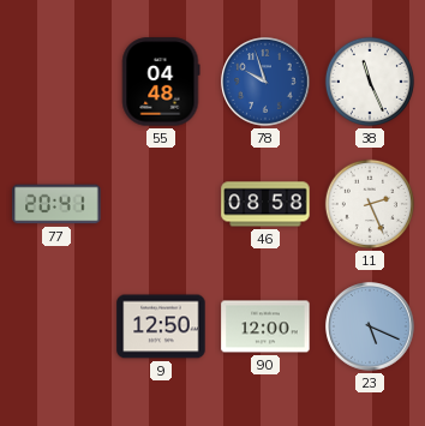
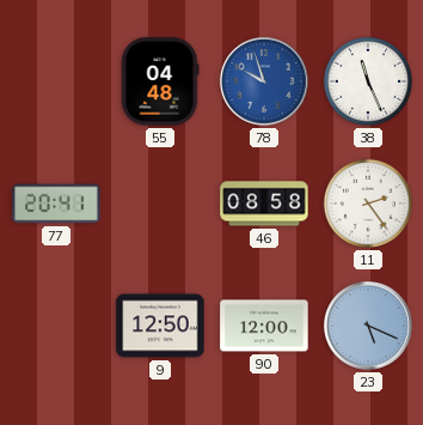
11: 2:26 -> 2:24
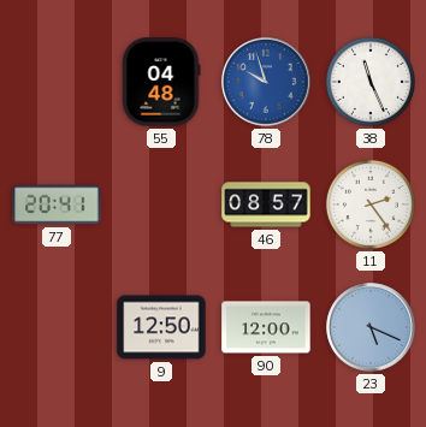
46: 08:58 -> 08:57
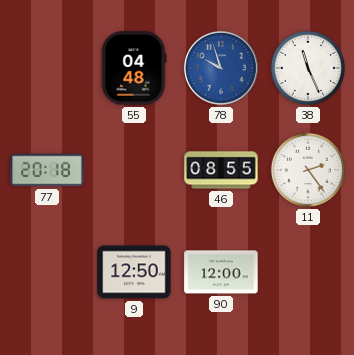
77: 20:41 -> 20:18
46: 08:57 -> 08:55
23: 5:19 -> none
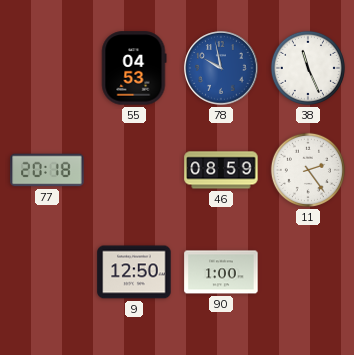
55: 04:48 -> 04:53
78: 9:57 -> 9:58
46: 08:55 -> 08:59
90: 12:00 -> 1:00
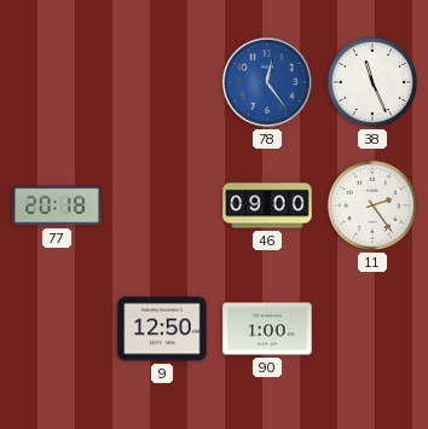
55: 04:53 -> none
78: 9:58 -> 12:24
46: 08:59 -> 09:00
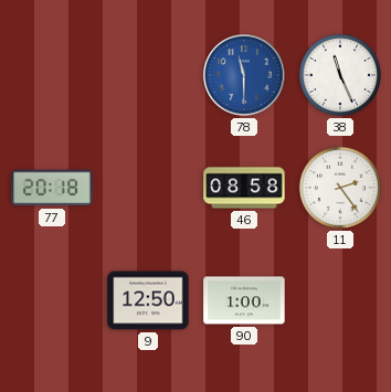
78: 12:24 -> 11:30
46: 09:00 -> 08:58
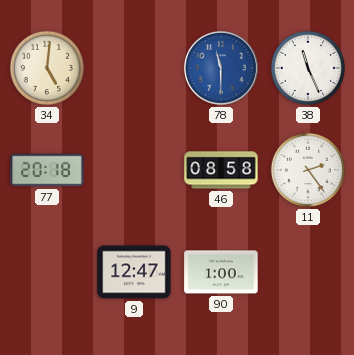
34: none -> 5:01
9: 12:50 -> 12:47
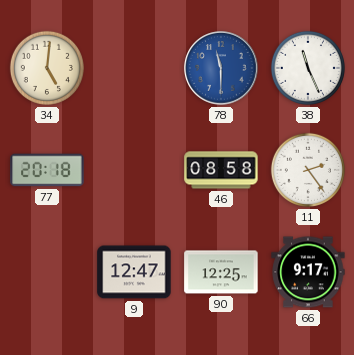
90: 1:00 -> 12:25
66: none -> 9:17
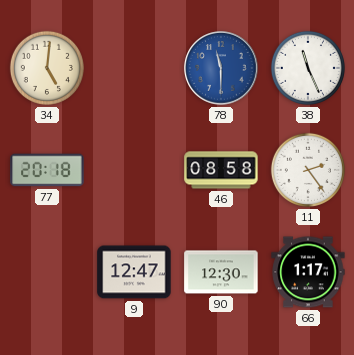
90: 12:25 -> 12:30
66: 9:17 -> 1:17
